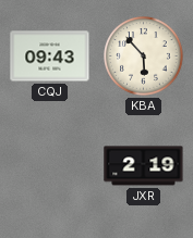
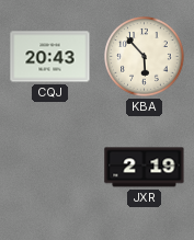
CQJ: 09:43 -> 20:43
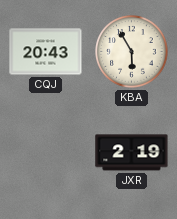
KBA: 5:53 -> 5:55
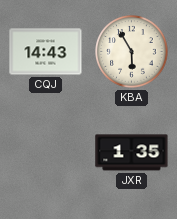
CQJ: 20:43 -> 14:43
JXR: 2:19 -> 1:35
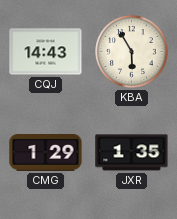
CMG: none -> 1:29
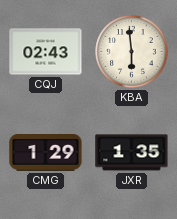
CQJ: 14:43 -> 02:43
KBA: 5:55 -> 5:59
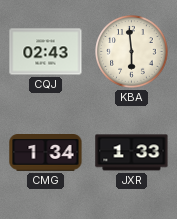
CMG: 1:29 -> 1:34
JXR: 1:35 -> 1:33
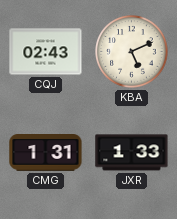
KBA: 5:59 -> 5:11
CMG: 1:34 -> 1:31
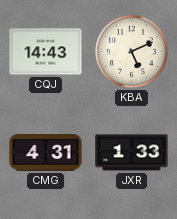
CQJ: 02:43 -> 14:43
CMG: 1:31 -> 4:31
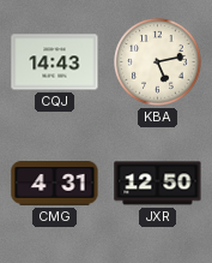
KBA: 5:11 -> 5:13
JXR: 1:33 -> 12:50
